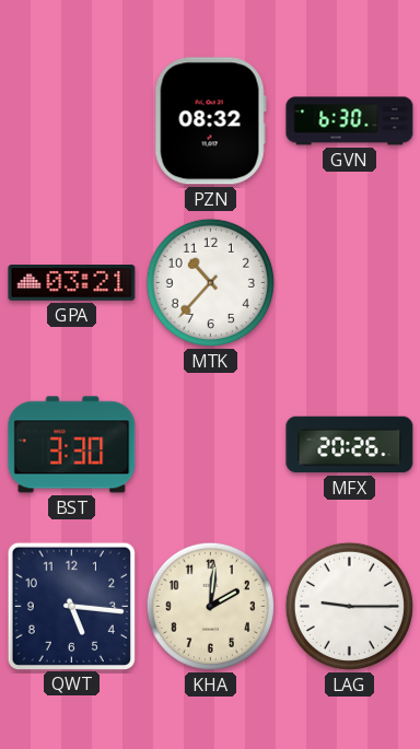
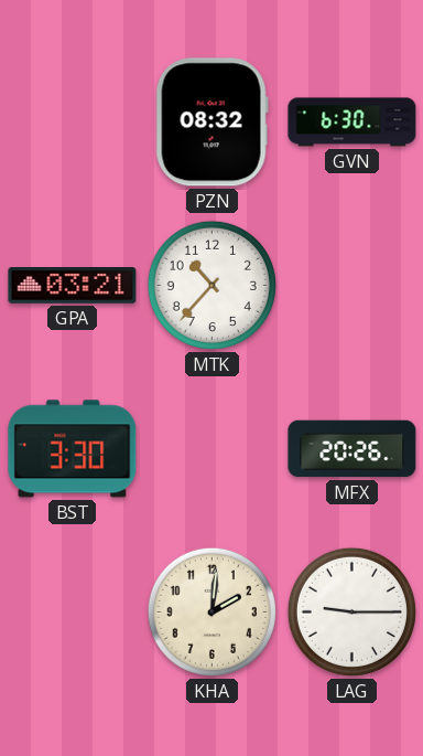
QWT: 5:16 -> none
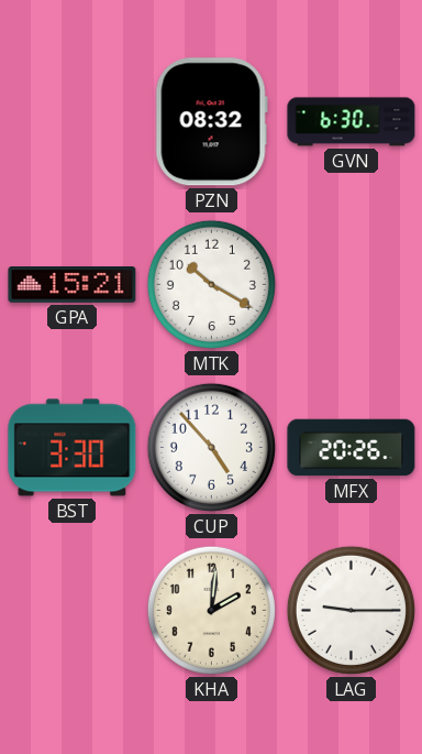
GPA: 03:21 -> 15:21
MTK: 10:37 -> 10:20
CUP: none -> 4:53
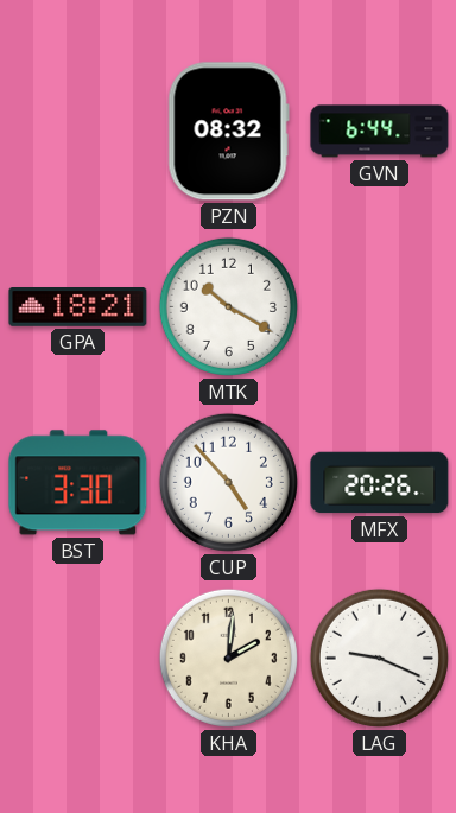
GVN: 6:30 -> 6:44
GPA: 15:21 -> 18:21
LAG: 9:15 -> 9:19
